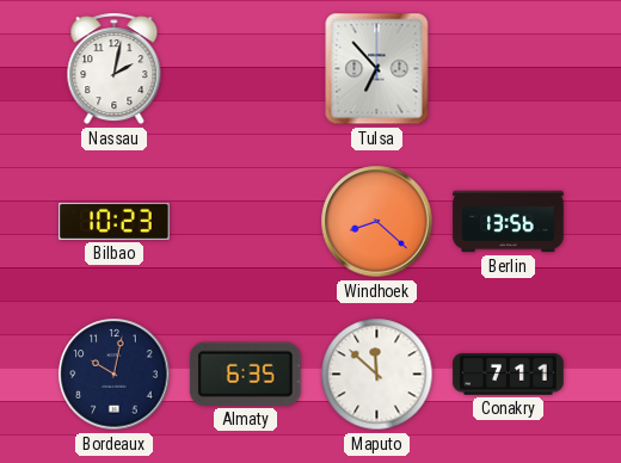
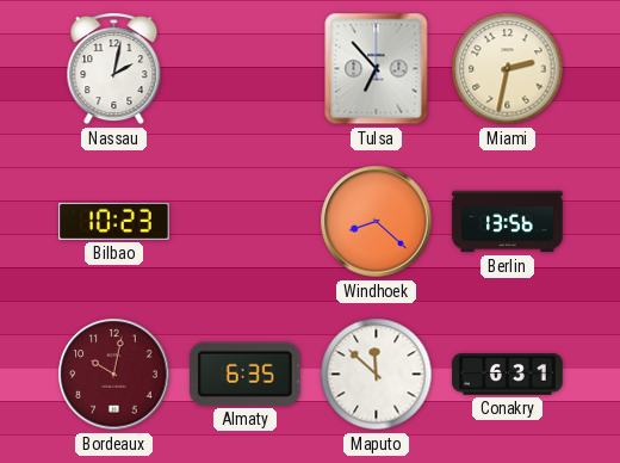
Miami: none -> 2:32
Bordeaux dial: navy -> burgundy
Conakry: 7:11 -> 6:31
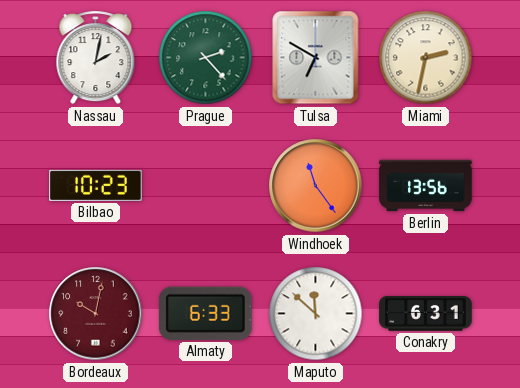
Prague: none -> 2:23
Tulsa: 6:53 -> 6:50
Windhoek: 8:22 -> 11:24
Almaty: 6:35 -> 6:33
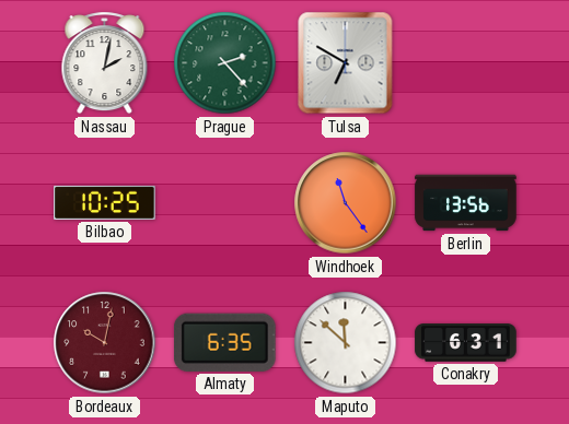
Miami: 2:32 -> none
Bilbao: 10:23 -> 10:25
Almaty: 6:33 -> 6:35
